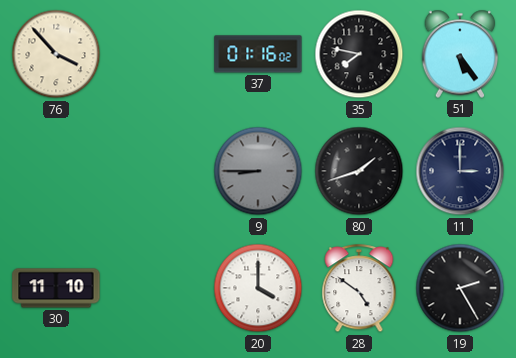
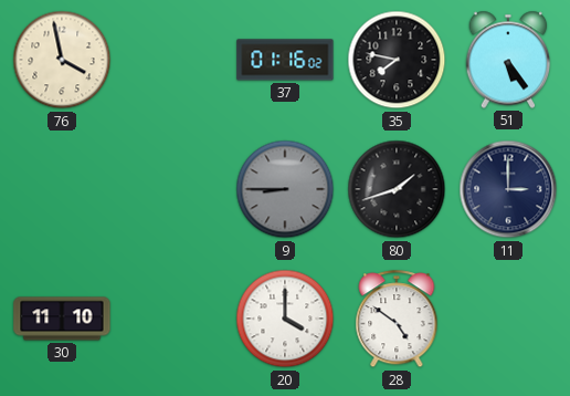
76: 3:53 -> 3:58
19: 2:25 -> none
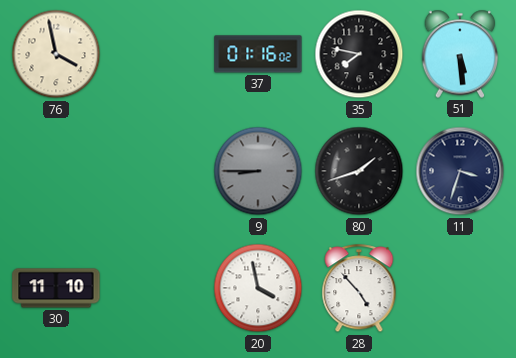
51: 5:24 -> 5:29
11: 3:00 -> 3:33
20: 4:00 -> 3:58
28: 4:51 -> 4:53
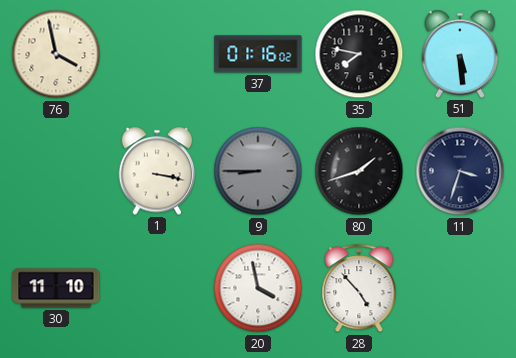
1: none -> 3:17
